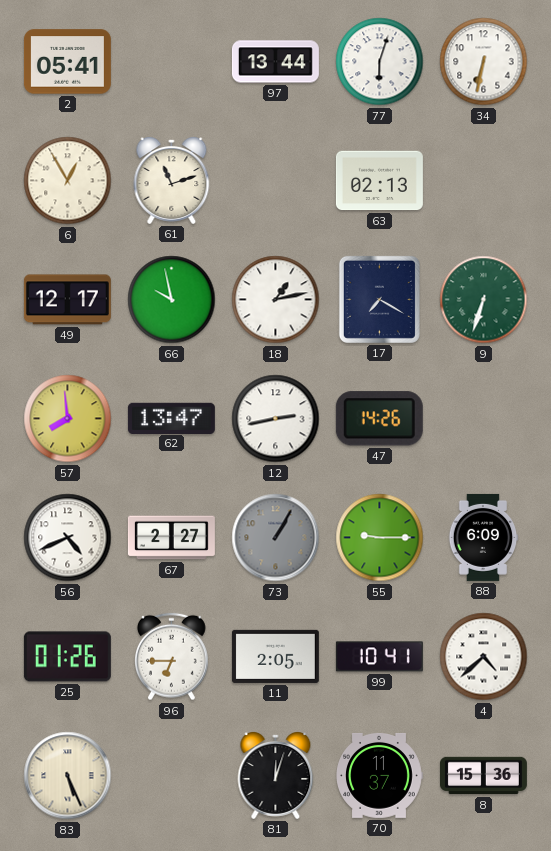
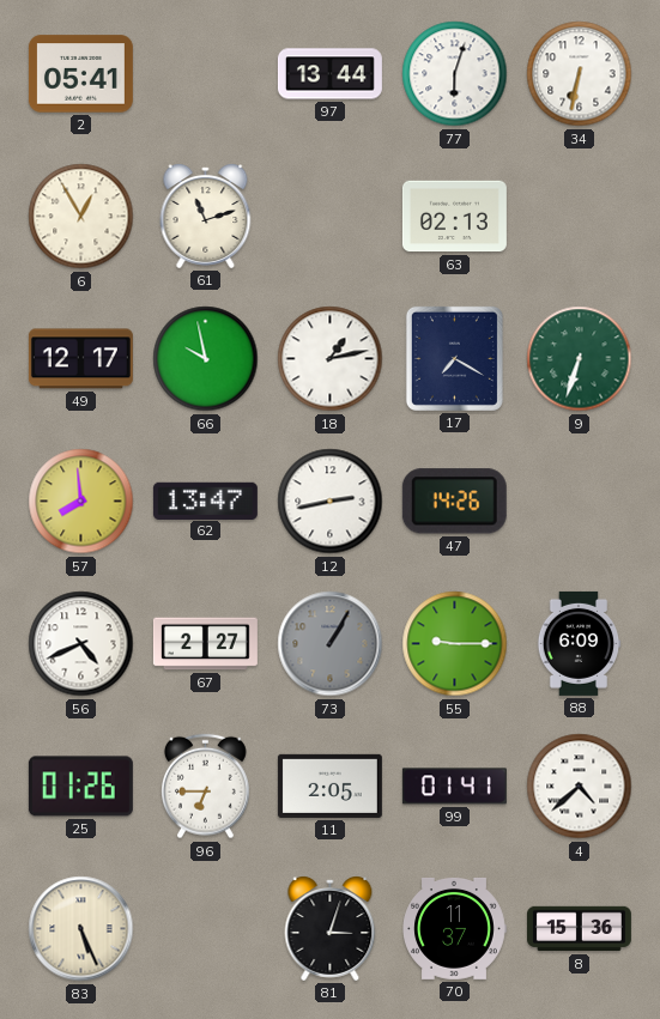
99: 10:41 -> 01:41
81: 12:03 -> 3:03
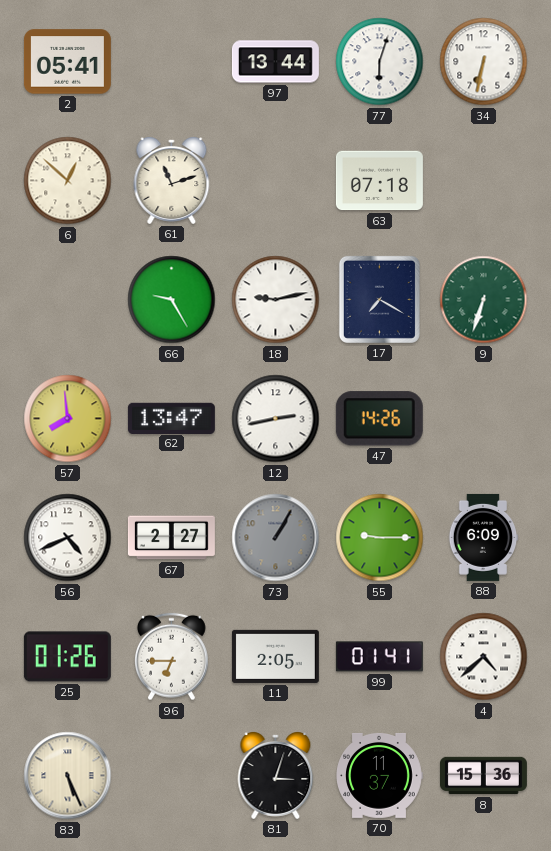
6: 12:55 -> 12:52
63: 02:13 -> 07:18
49: 12:17 -> none
66: 9:58 -> 9:25
18: 1:13 -> 9:13
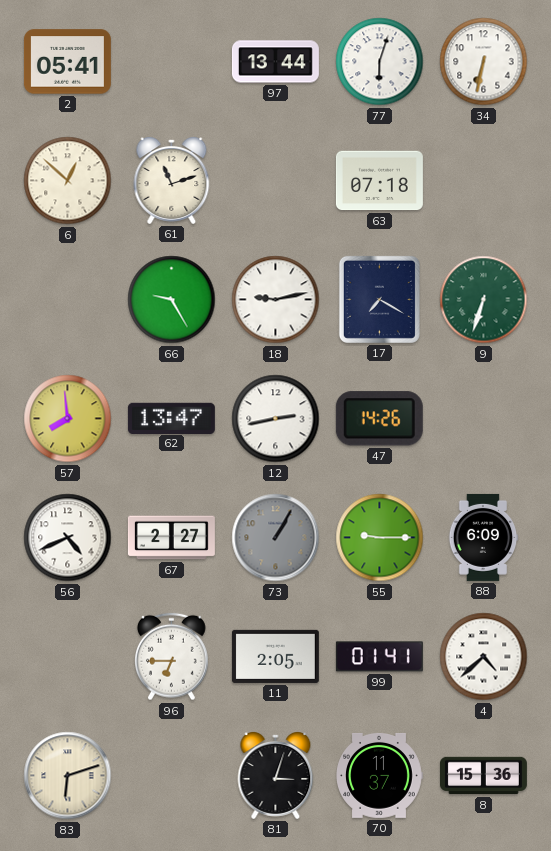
25: 01:26 -> none
83: 5:26 -> 6:12
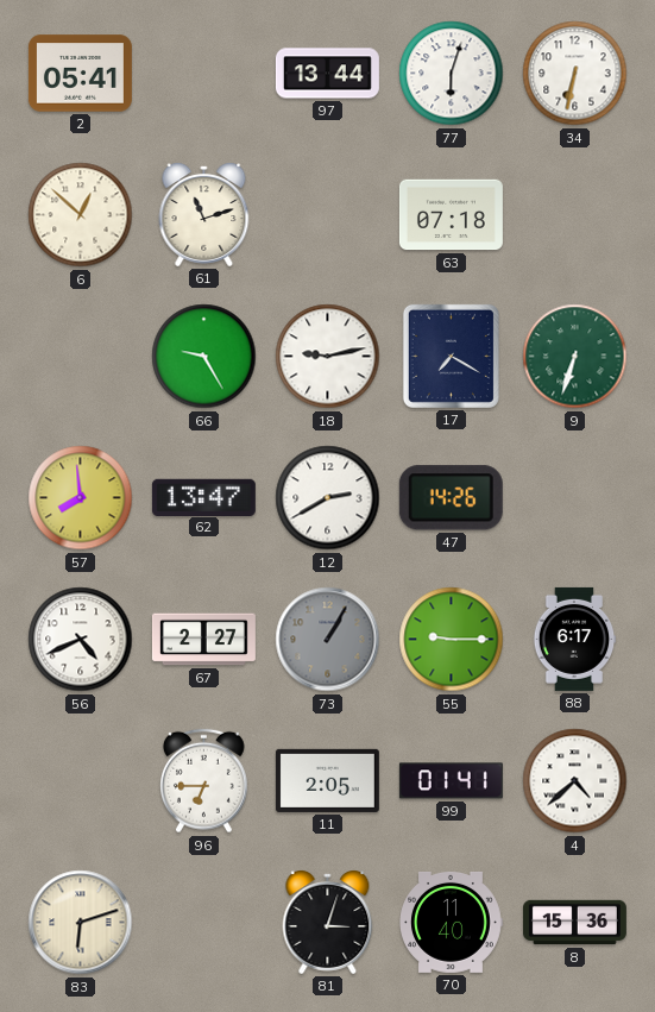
12: 2:43 -> 2:40
88: 6:09 -> 6:17
70: 11:37 -> 11:40
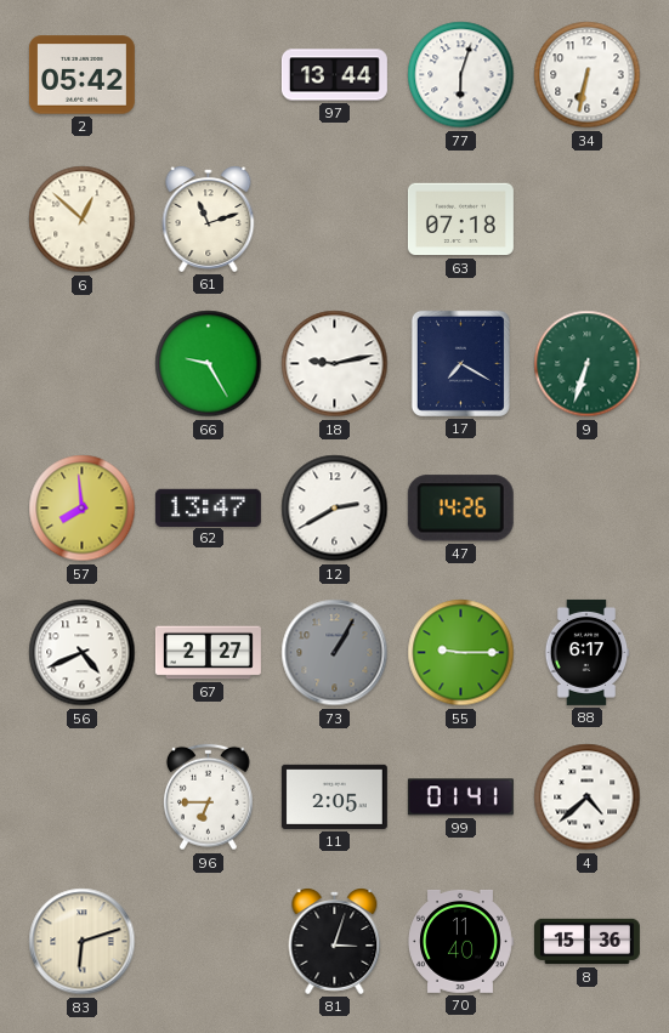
2: 05:41 -> 05:42
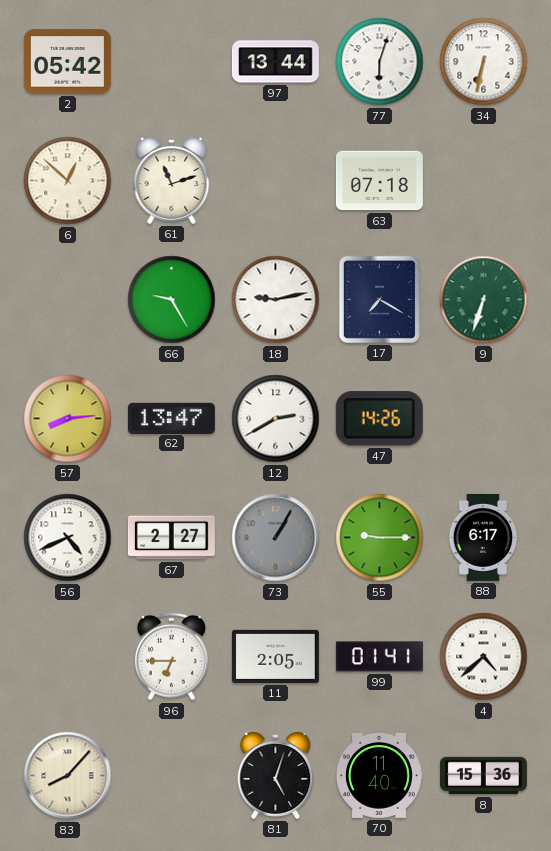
57: 7:59 -> 8:14
83: 6:12 -> 8:07
81: 3:03 -> 5:03
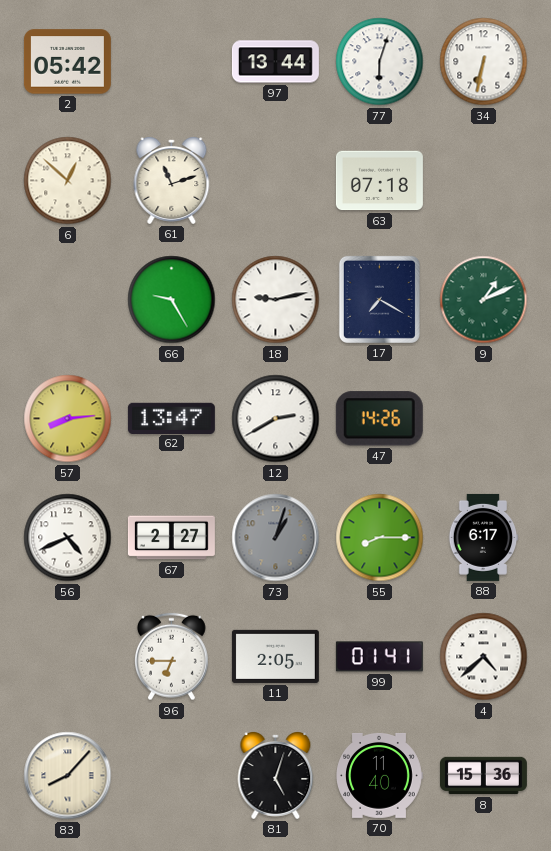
9: 6:33 -> 1:11
73: 1:05 -> 1:03
55: 9:15 -> 8:15
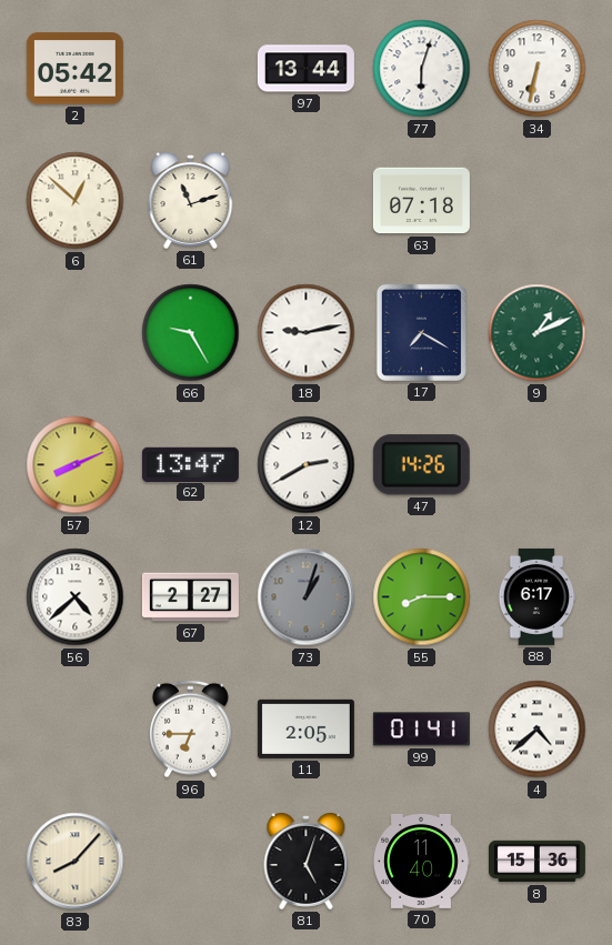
57: 8:14 -> 8:11
56: 4:41 -> 4:38
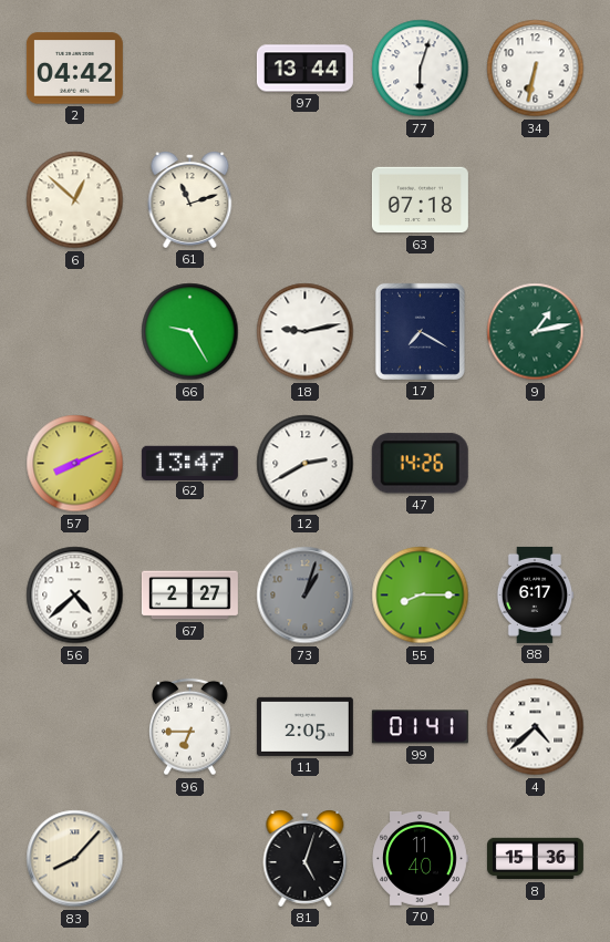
2: 05:42 -> 04:42
9: 1:11 -> 1:13
